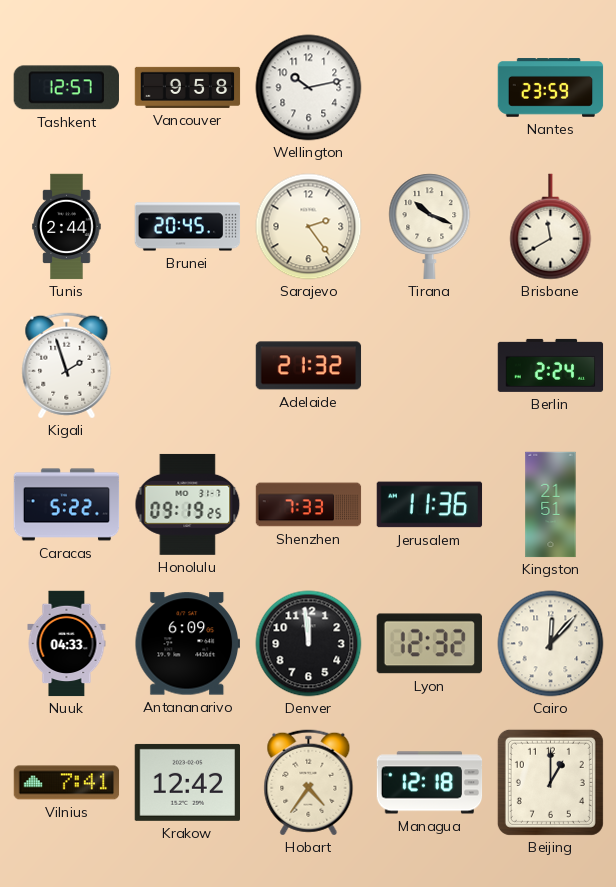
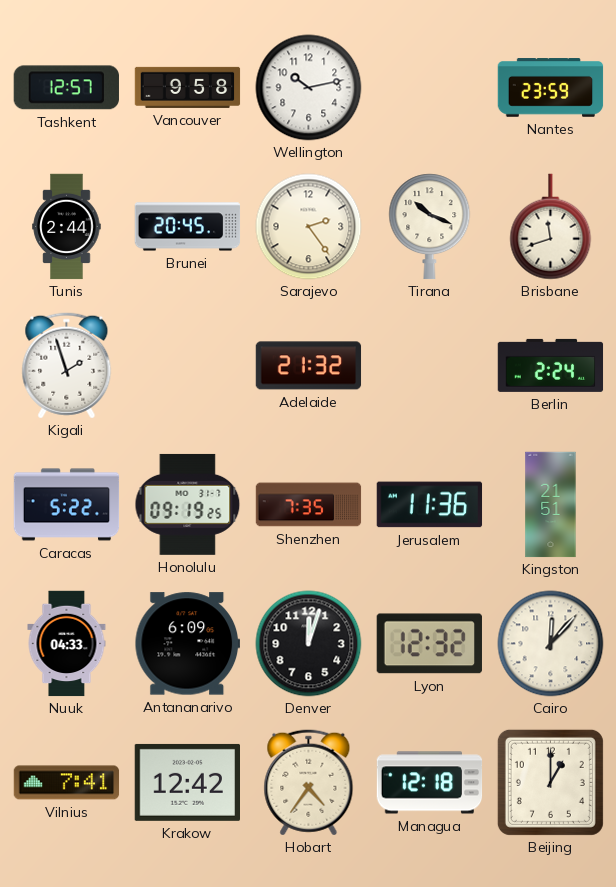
Brisbane: 11:40 -> 11:42
Shenzhen: 7:33 -> 7:35
Denver: 11:59 -> 12:03
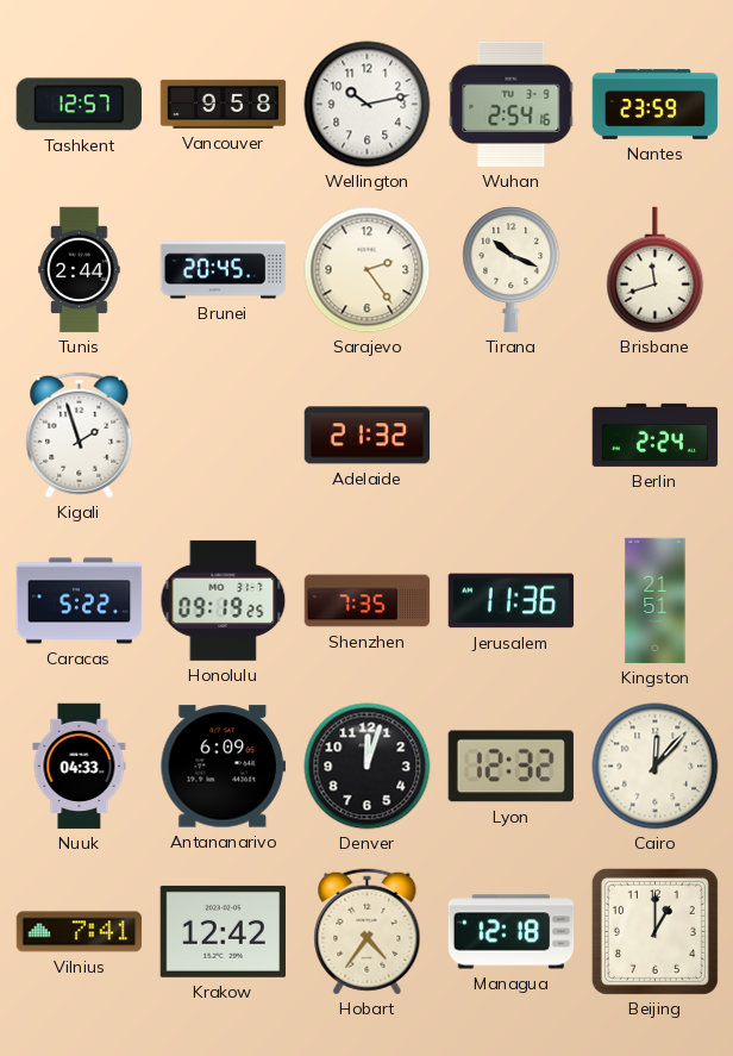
Wuhan: none -> 2:54
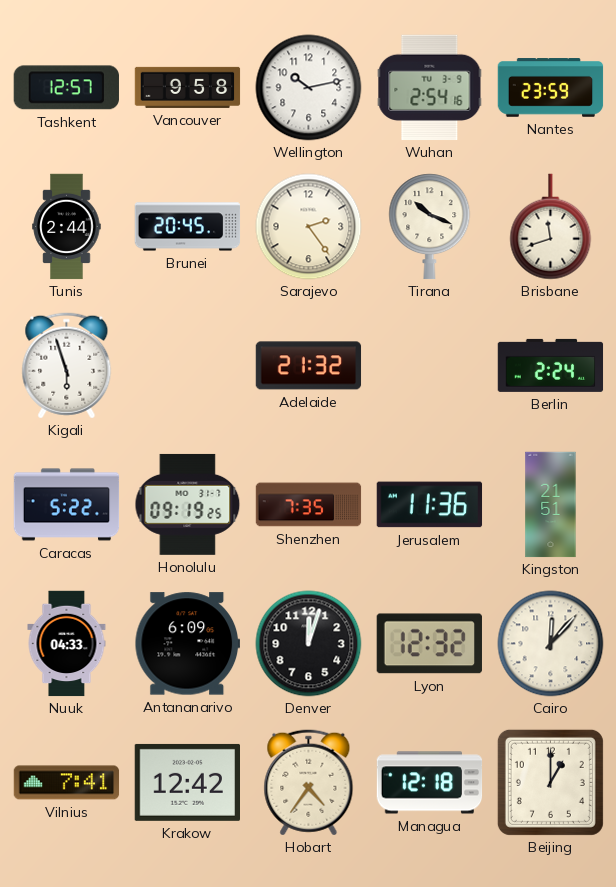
Kigali: 1:57 -> 5:57
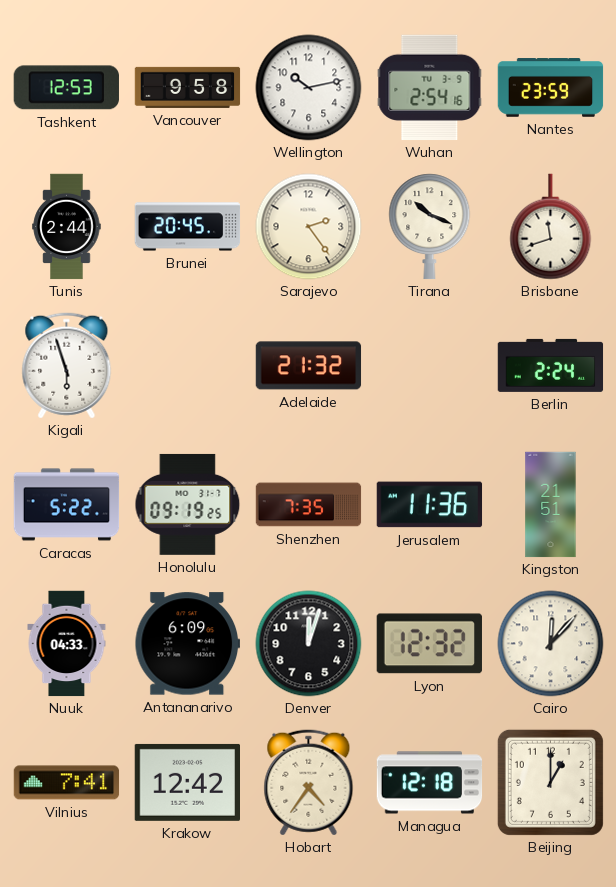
Tashkent: 12:57 -> 12:53
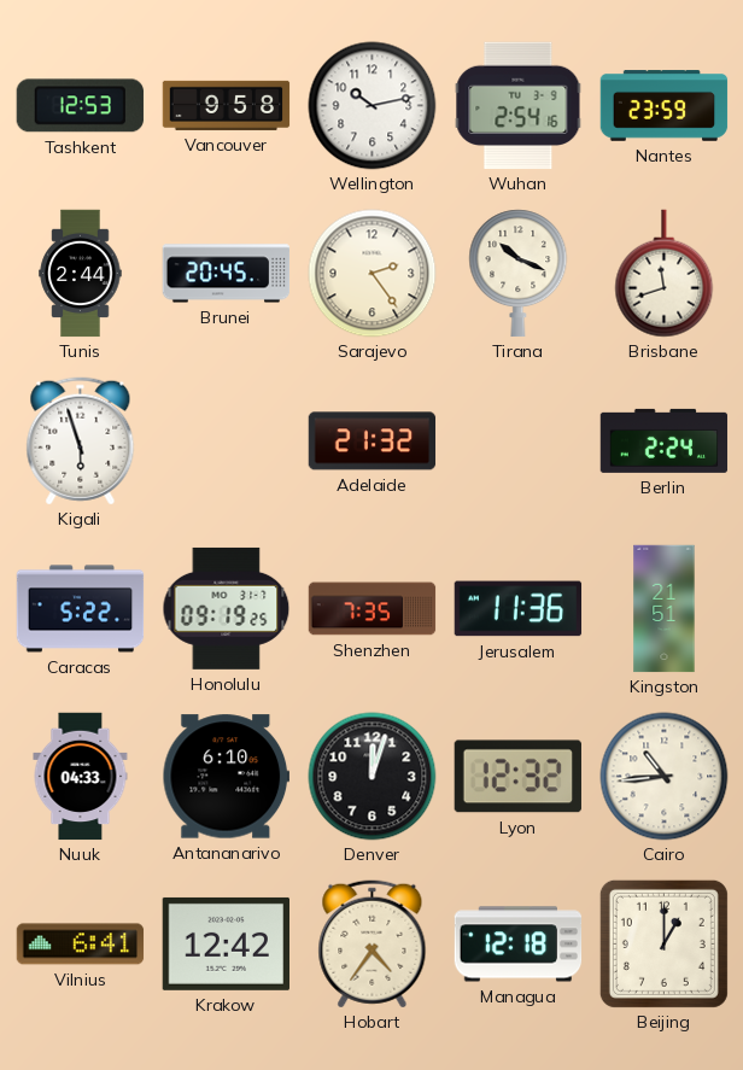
Antananarivo: 6:09 -> 6:10
Cairo: 12:07 -> 10:44
Vilnius: 7:41 -> 6:41
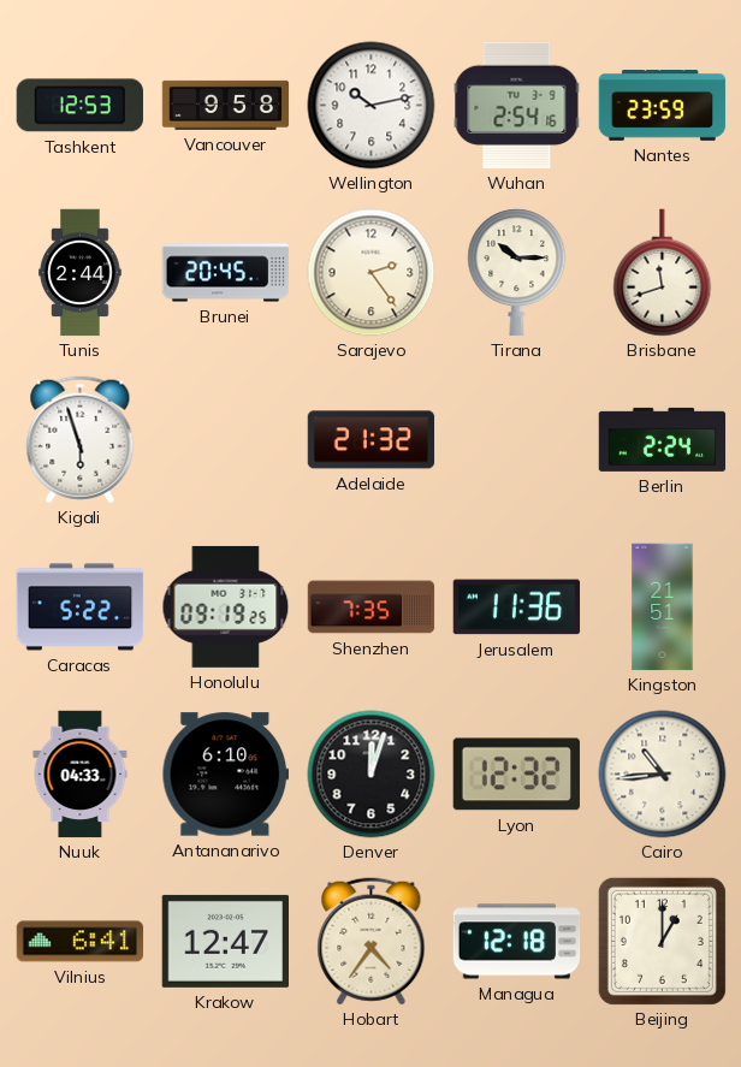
Tirana: 10:19 -> 10:15
Krakow: 12:42 -> 12:47
